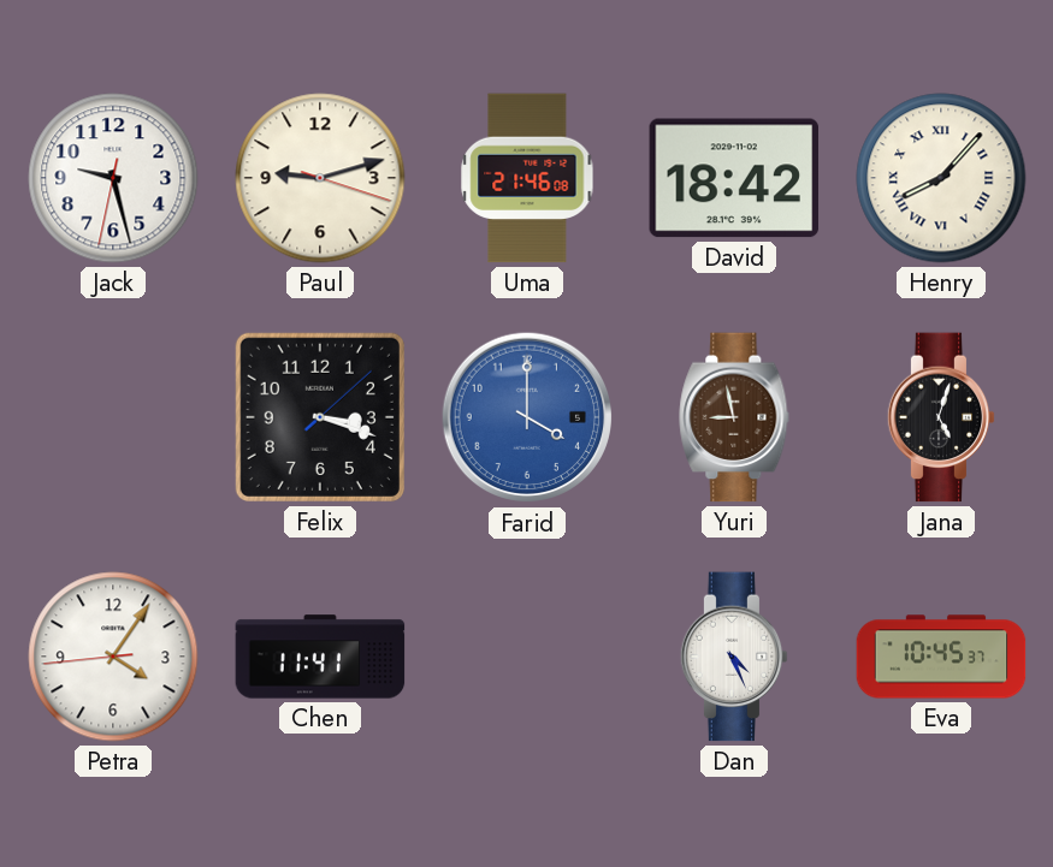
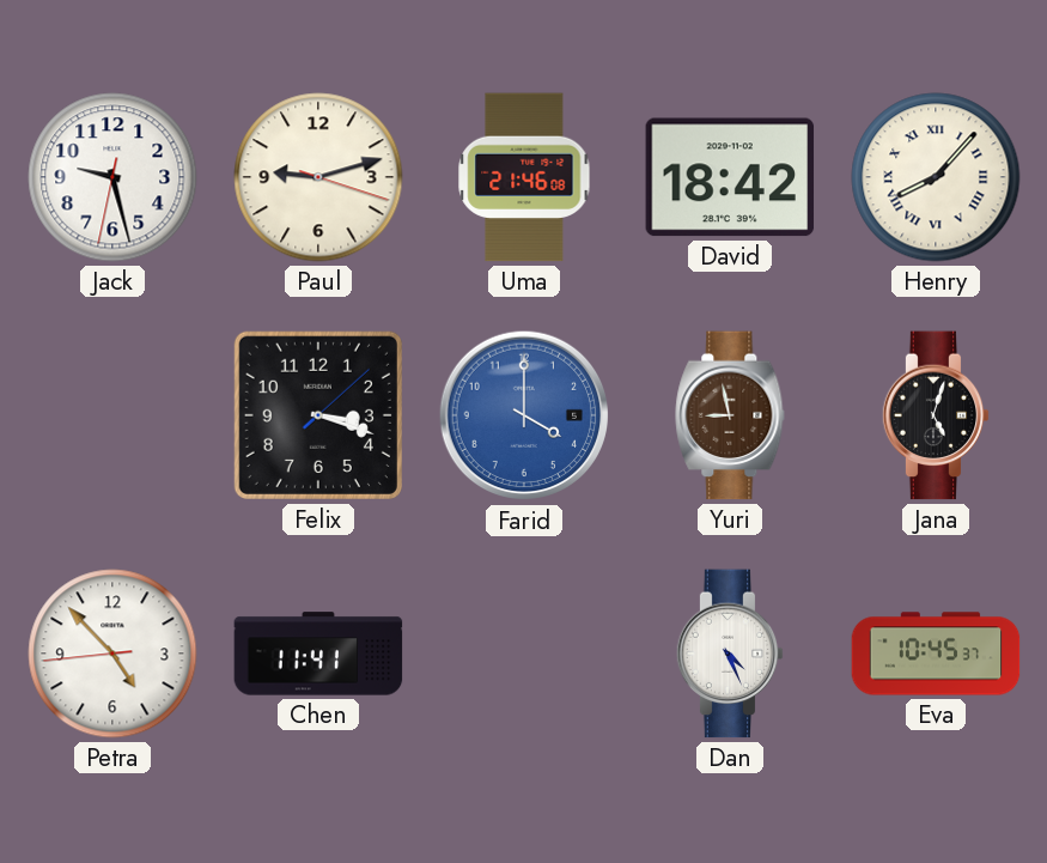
Petra: 4:05 -> 4:52
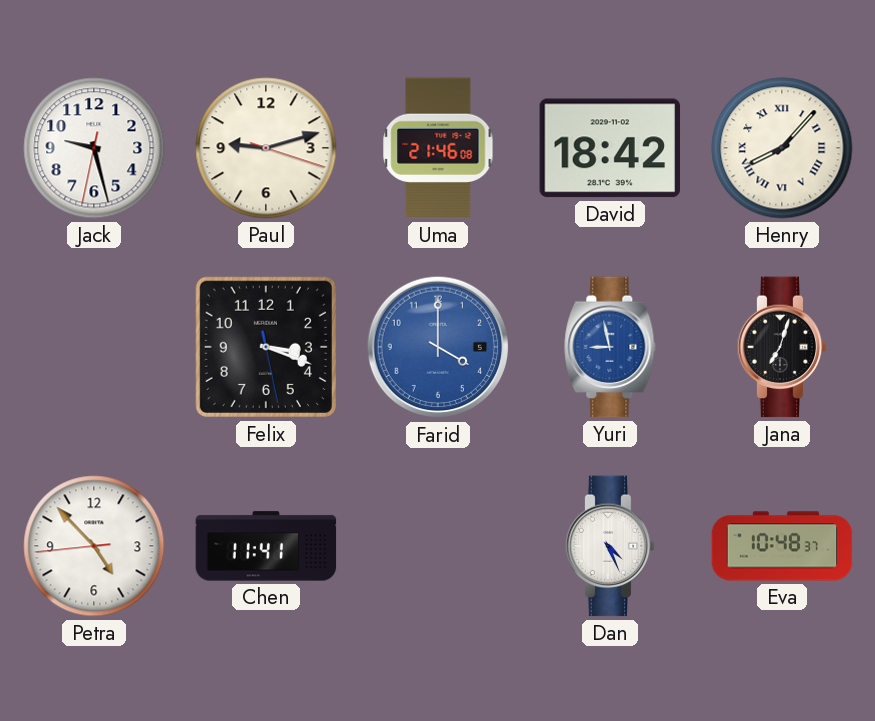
Felix: 3:18:08 -> 3:18:28
Yuri dial: brown -> blue
Jana: 5:03 -> 7:03
Eva: 10:45 -> 10:48
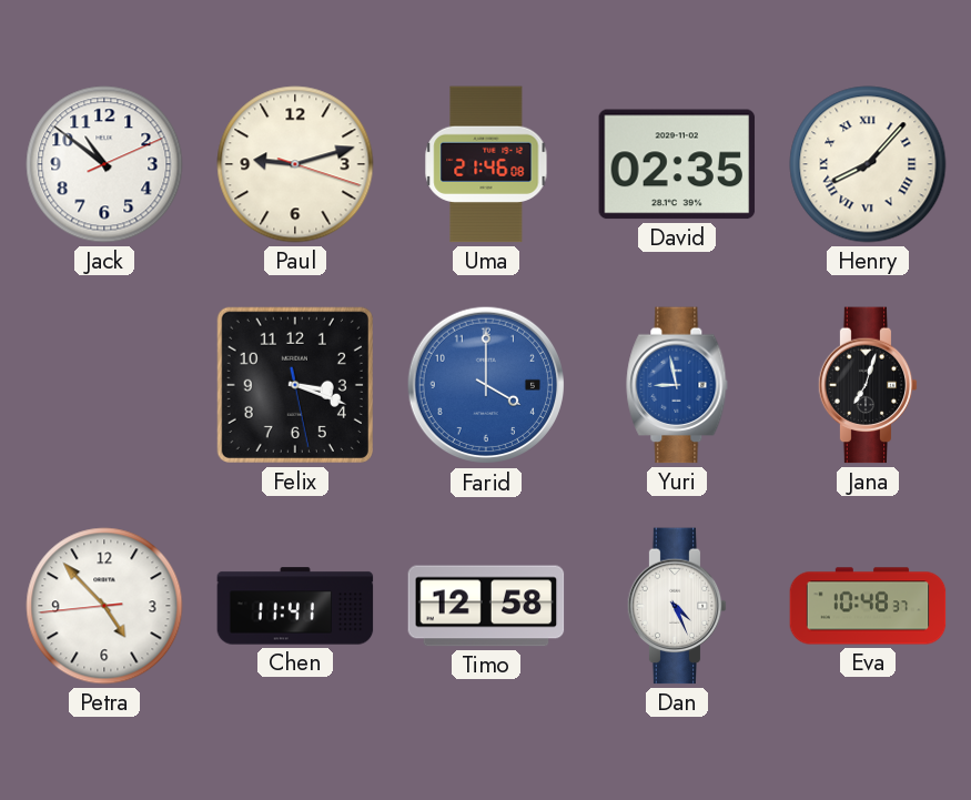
Jack: 9:27 -> 10:51
David: 18:42 -> 02:35
Timo: none -> 12:58
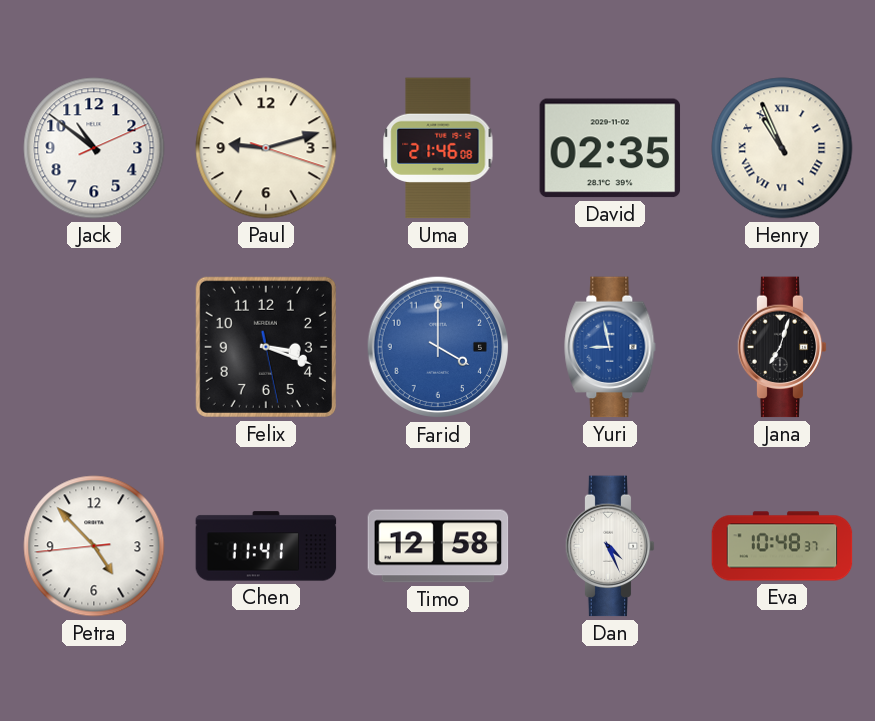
Henry: 8:07 -> 10:56
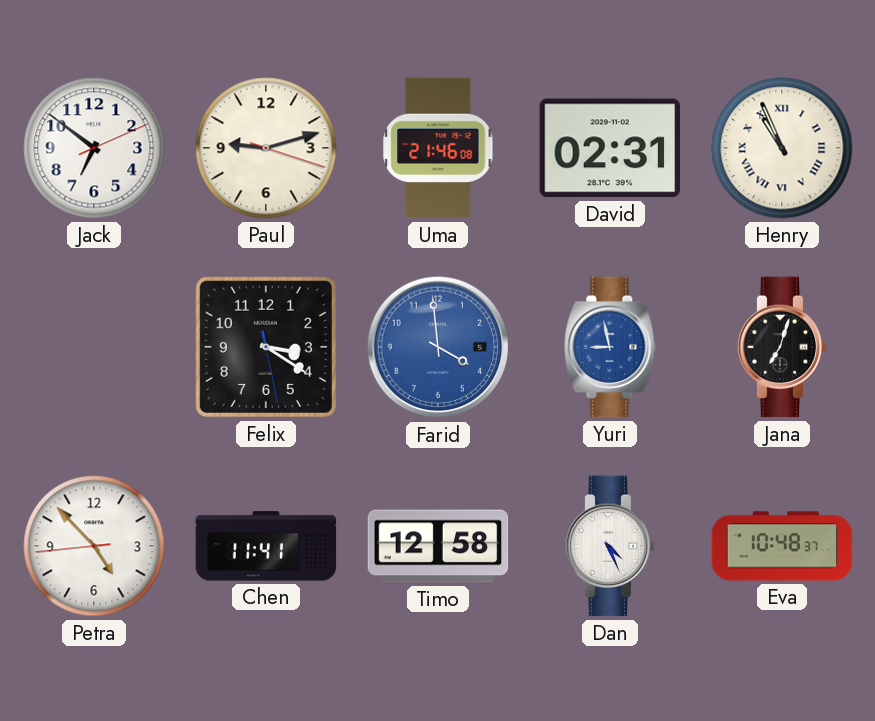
Jack: 10:51 -> 6:51
David: 02:35 -> 02:31
Felix: 3:18 -> 3:20
Farid: 4:00 -> 3:59
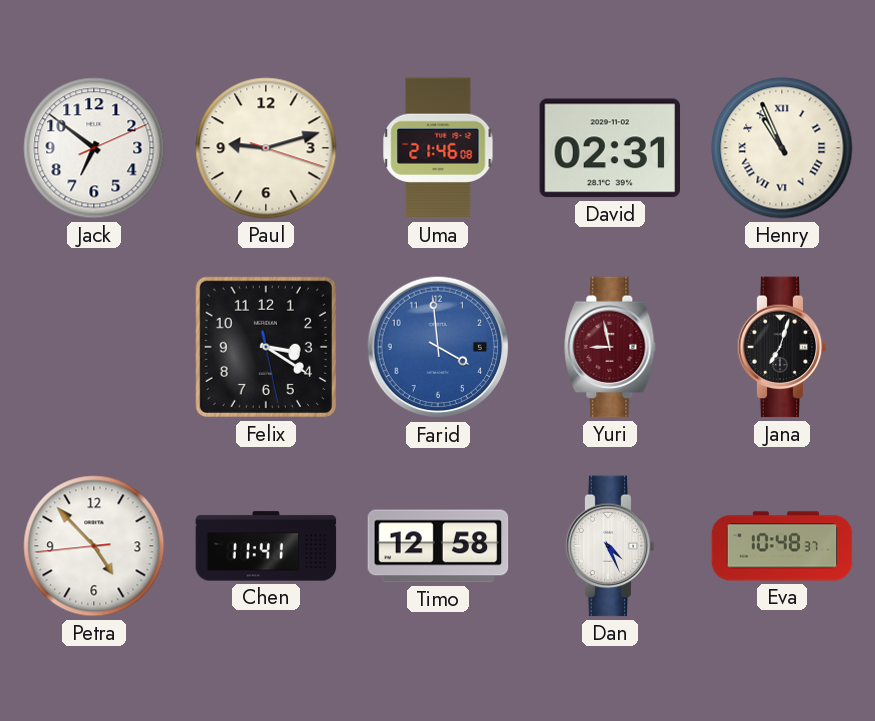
Yuri dial: blue -> burgundy
